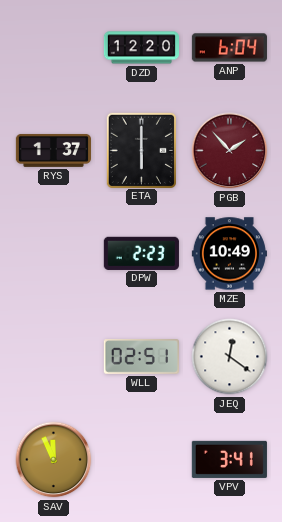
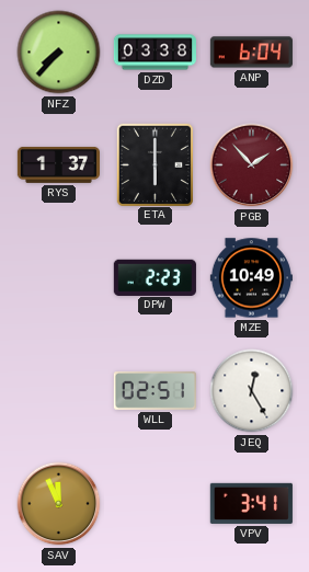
NFZ: none -> 7:37
DZD: 12:20 -> 03:38
JEQ: 12:21 -> 12:25
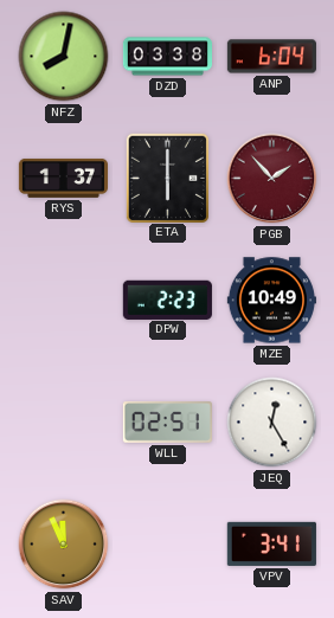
NFZ: 7:37 -> 8:02
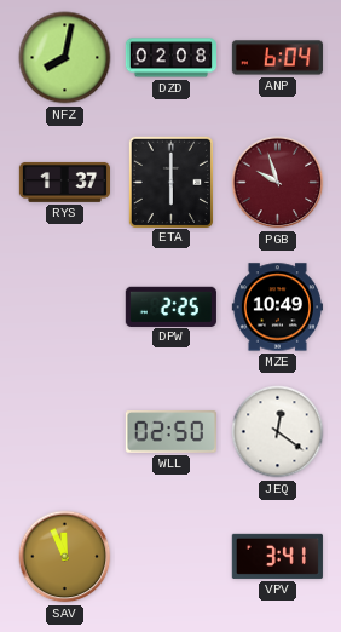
DZD: 03:38 -> 02:08
PGB: 1:53 -> 9:57
DPW: 2:23 -> 2:25
WLL: 02:51 -> 02:50
JEQ: 12:25 -> 12:21
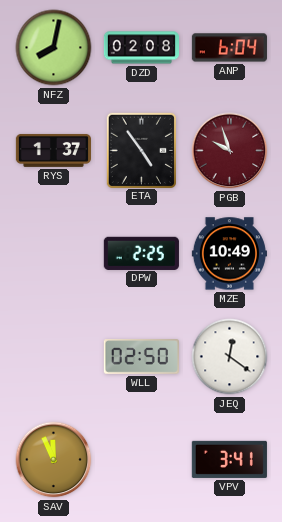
ETA: 6:00 -> 4:54
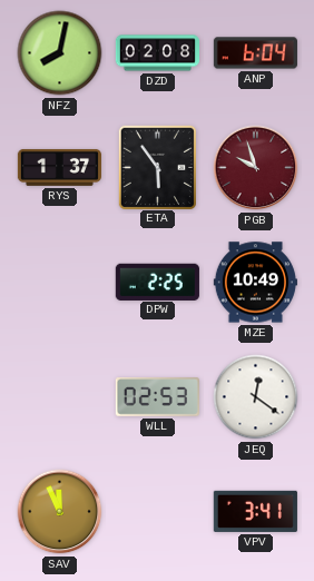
ETA: 4:54 -> 5:54
WLL: 02:50 -> 02:53
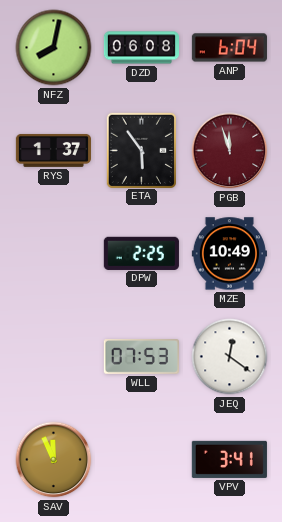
DZD: 02:08 -> 06:08
PGB: 9:57 -> 11:57
WLL: 02:53 -> 07:53
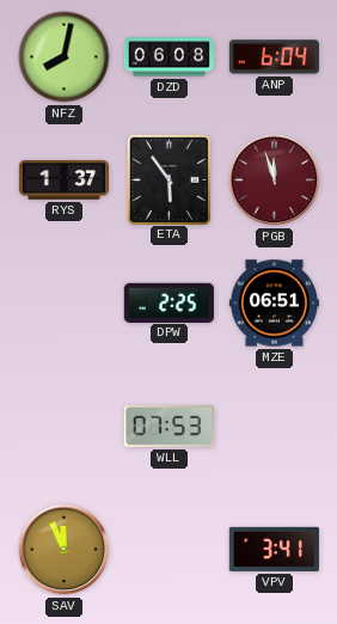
MZE: 10:49 -> 06:51
JEQ: 12:21 -> none
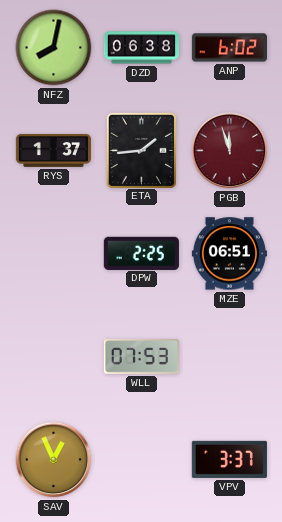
DZD: 06:08 -> 06:38
ANP: 6:04 -> 6:02
ETA: 5:54 -> 1:44
SAV: 11:56 -> 12:56
VPV: 3:41 -> 3:37
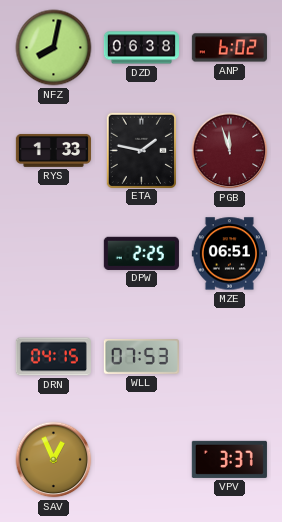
RYS: 1:37 -> 1:33
ETA: 1:44 -> 1:47
DRN: none -> 04:15
